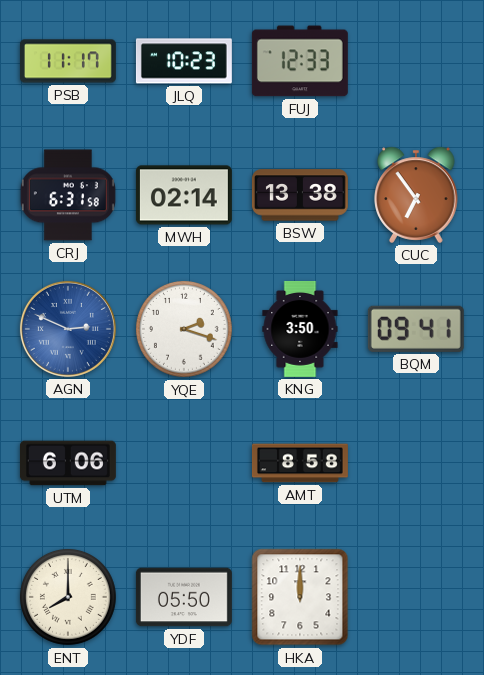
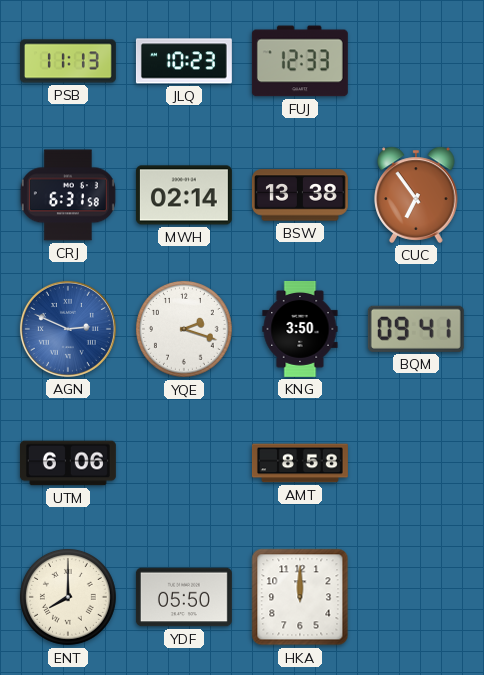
PSB: 11:17 -> 11:13
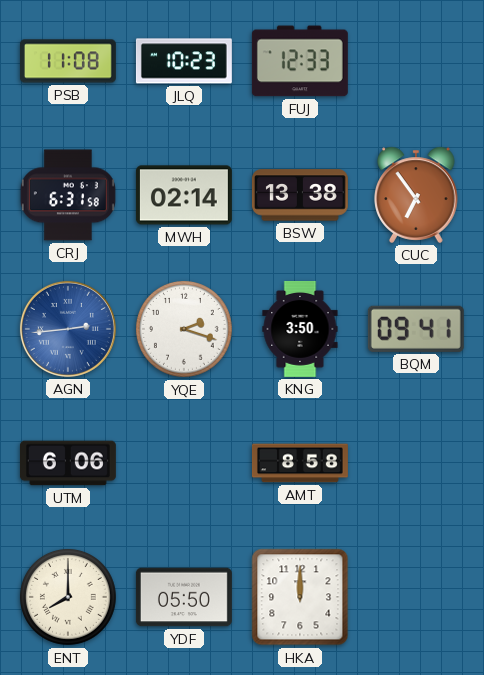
PSB: 11:13 -> 11:08
AGN: 2:49 -> 2:44
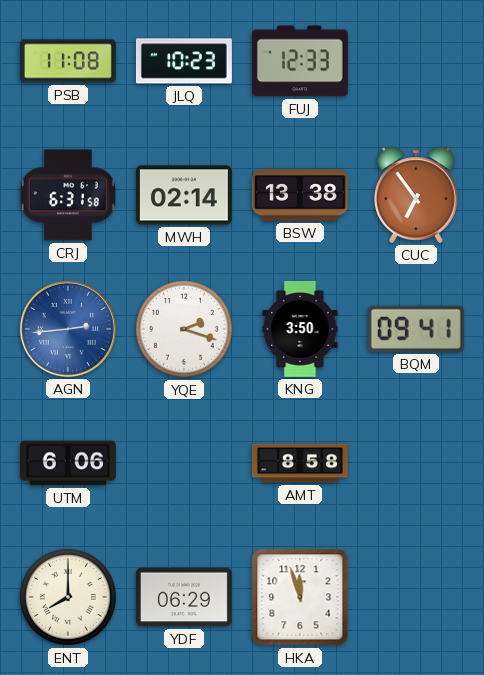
YDF: 05:50 -> 06:29
HKA: 12:00 -> 11:57
